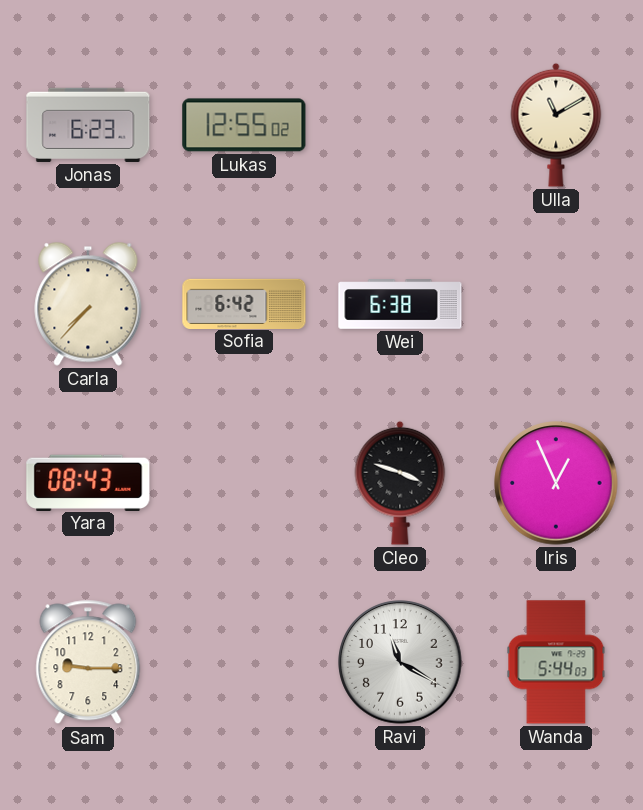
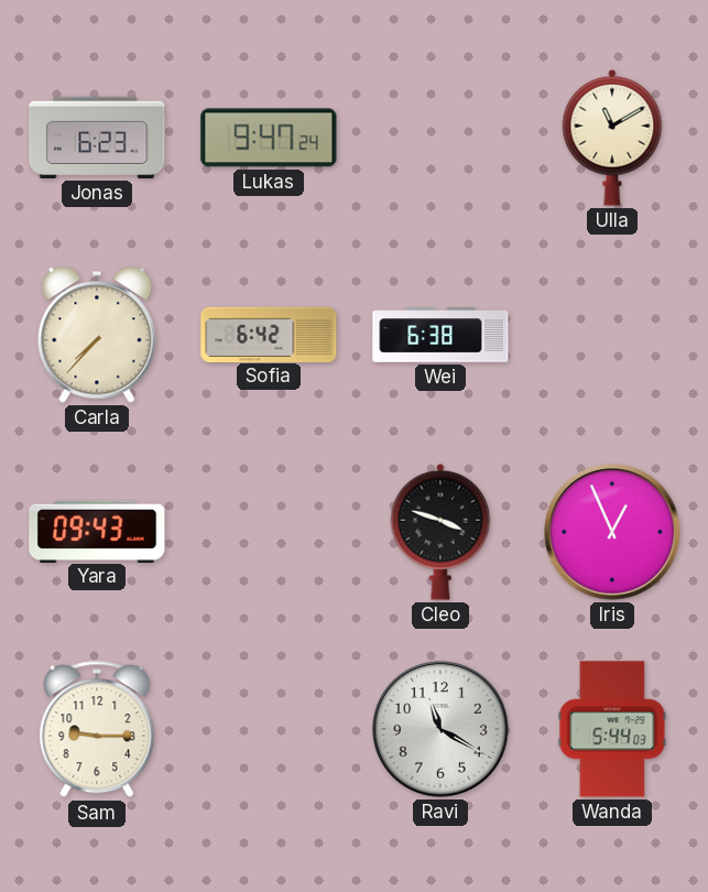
Lukas: 12:55 -> 9:47
Yara: 08:43 -> 09:43
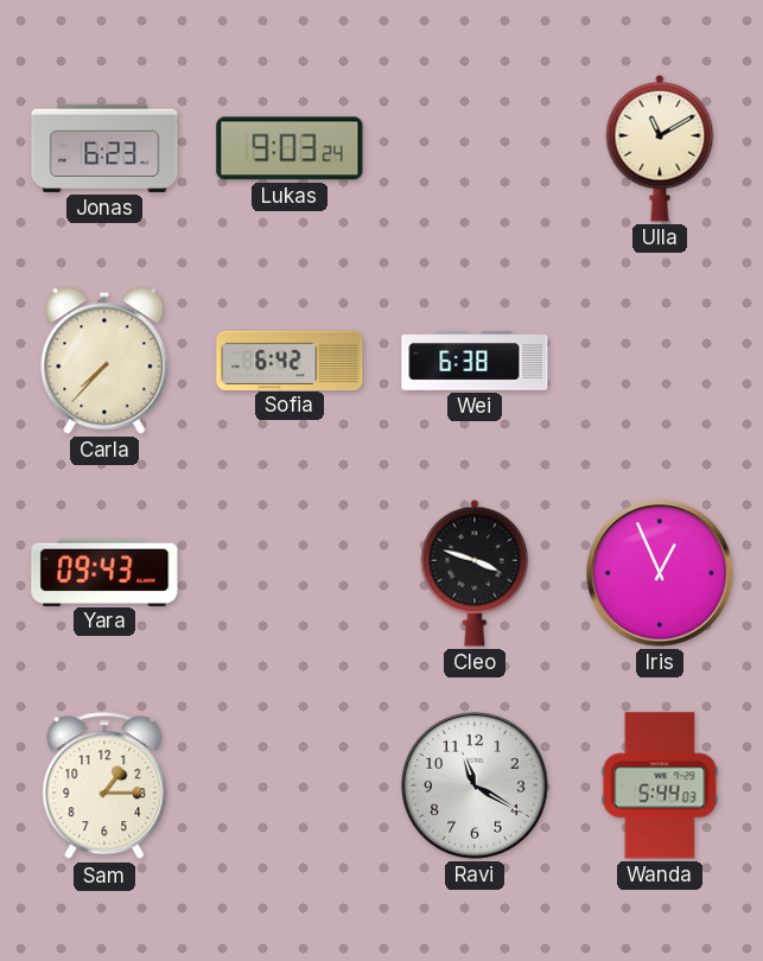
Lukas: 9:47 -> 9:03
Sam: 9:15 -> 1:15
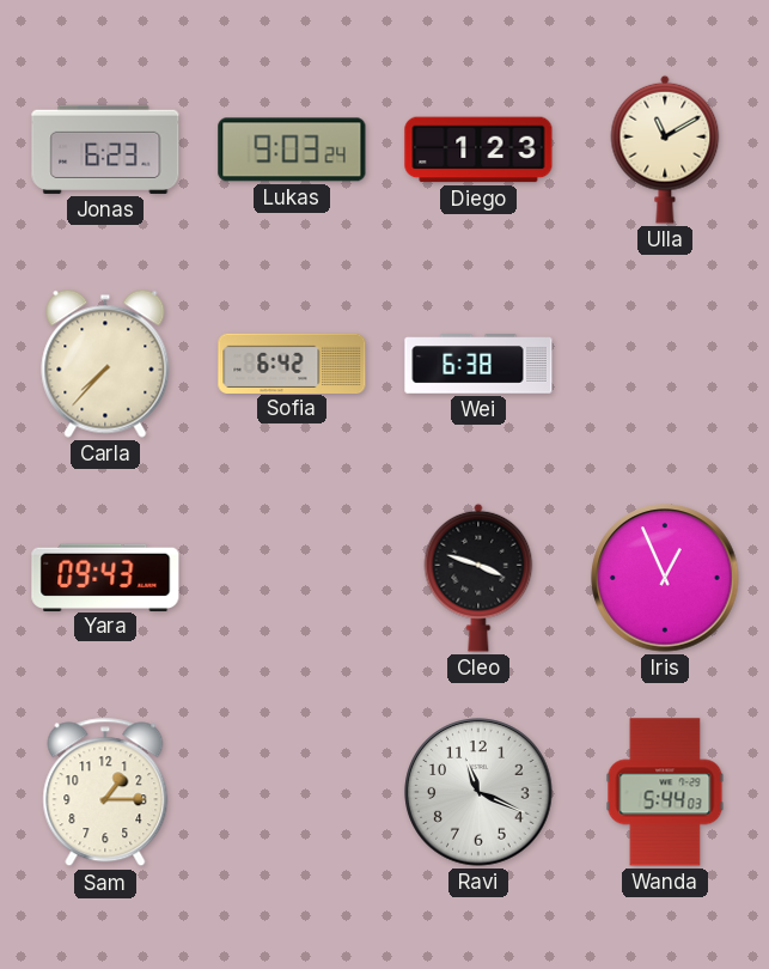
Diego: none -> 1:23
Ravi: 11:20 -> 11:19
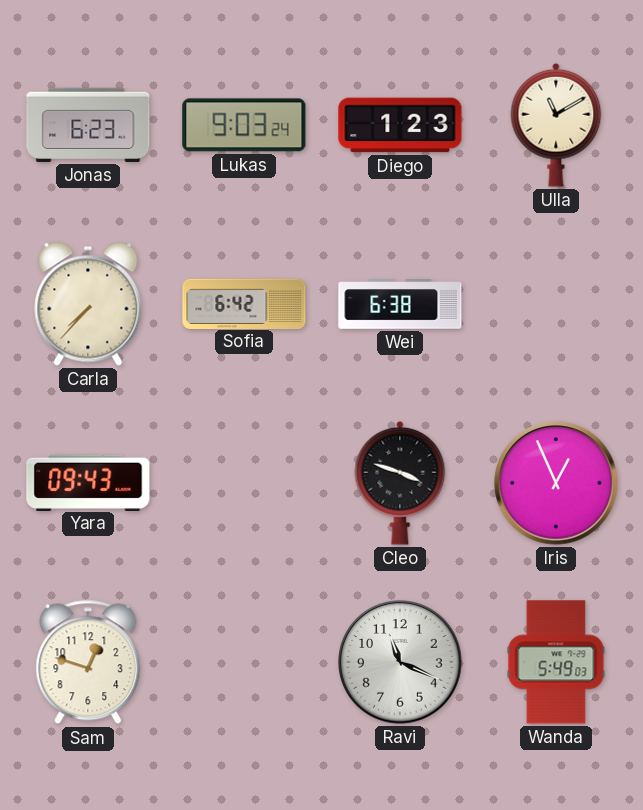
Sam: 1:15 -> 12:48
Wanda: 5:44 -> 5:49
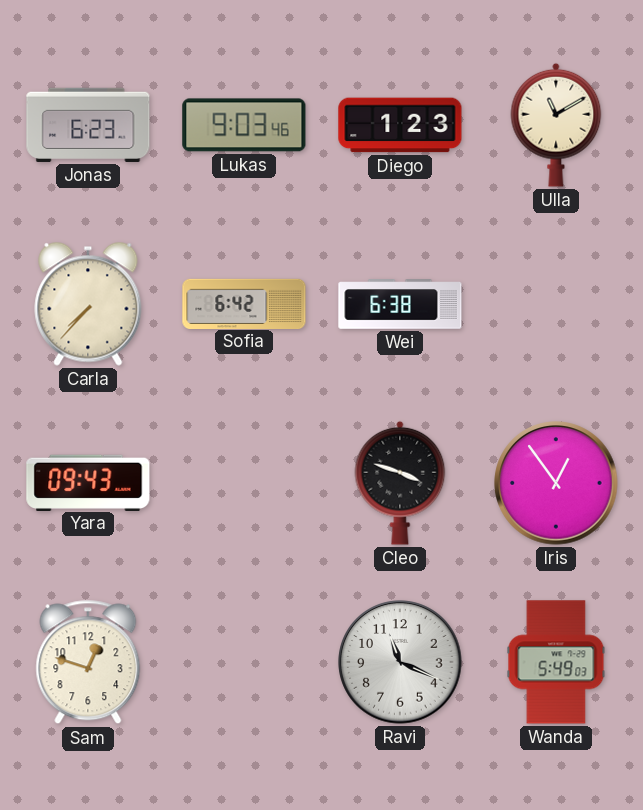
Lukas: 9:03:24 -> 9:03:46
Iris: 12:56 -> 12:54
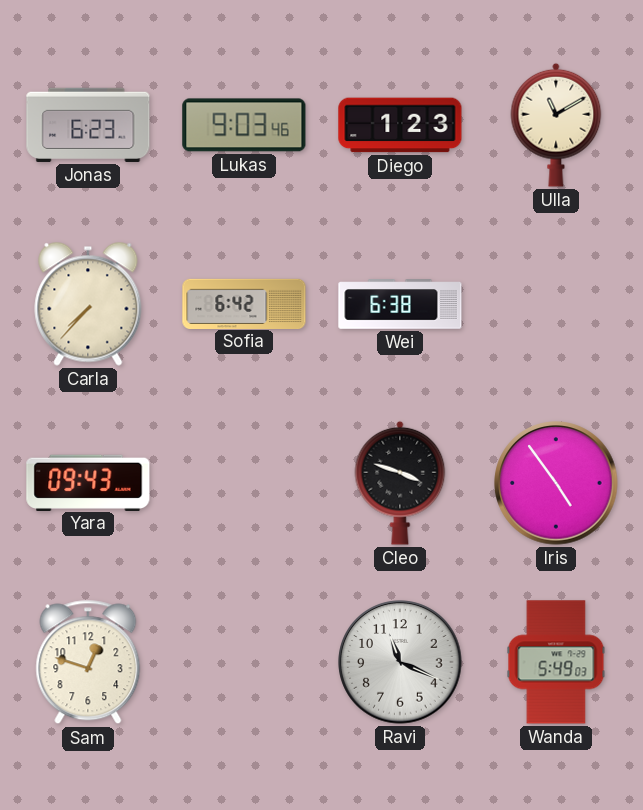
Iris: 12:54 -> 4:54
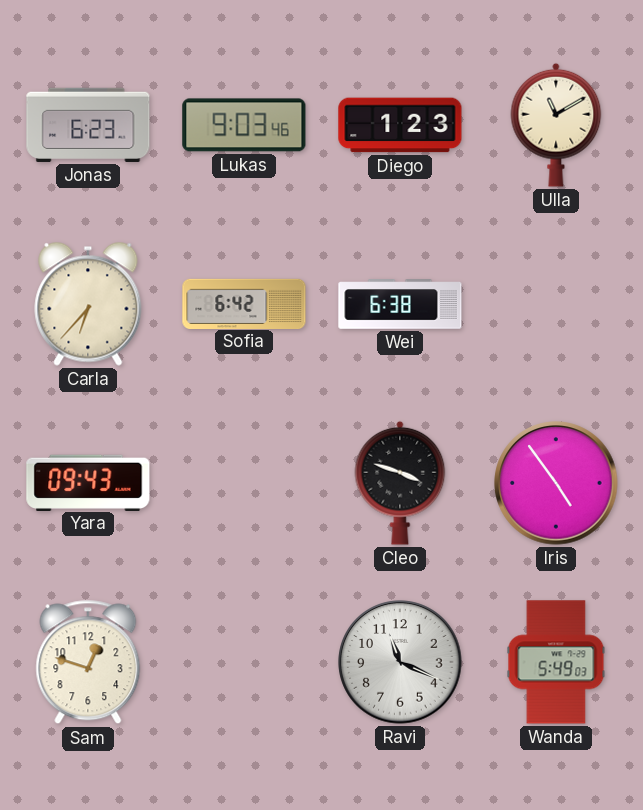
Carla: 7:37 -> 6:37
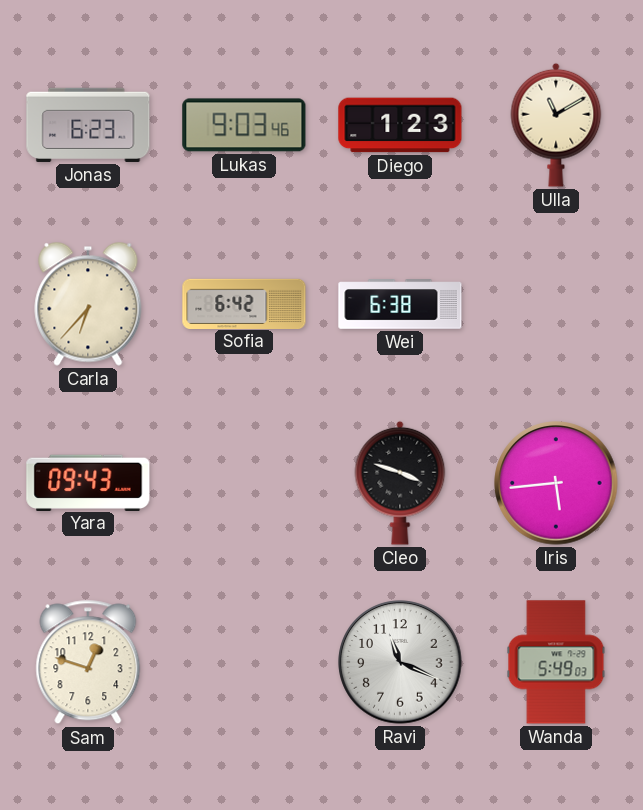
Iris: 4:54 -> 5:44
